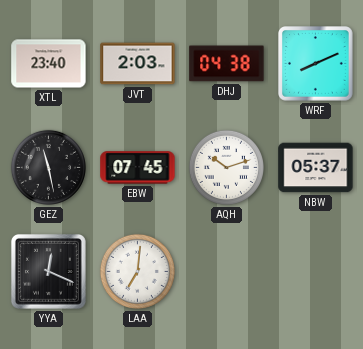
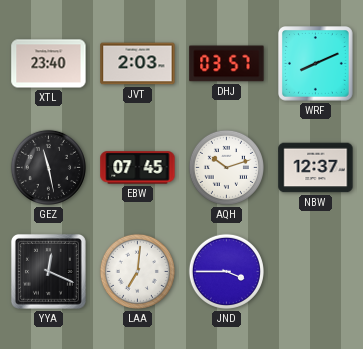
DHJ: 04:38 -> 03:57
NBW: 05:37 -> 12:37
JND: none -> 3:45
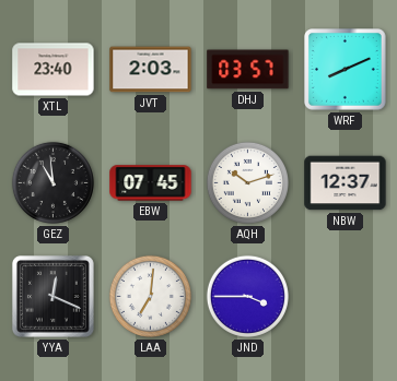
GEZ: 11:28 -> 10:59
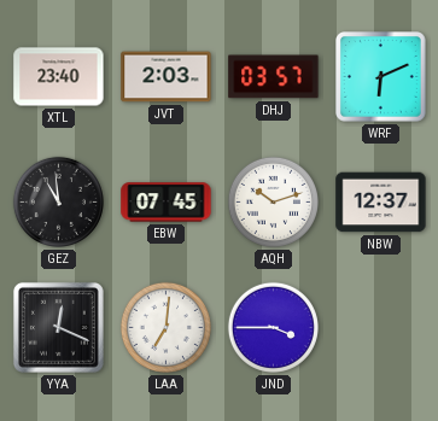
WRF: 8:11 -> 6:11
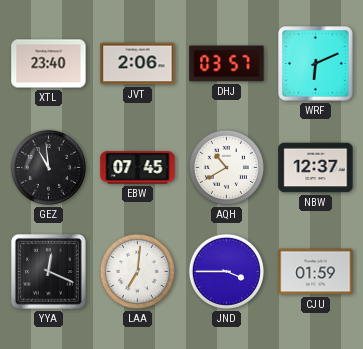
JVT: 2:03 -> 2:06
AQH: 10:12 -> 10:40
CJU: none -> 01:59
